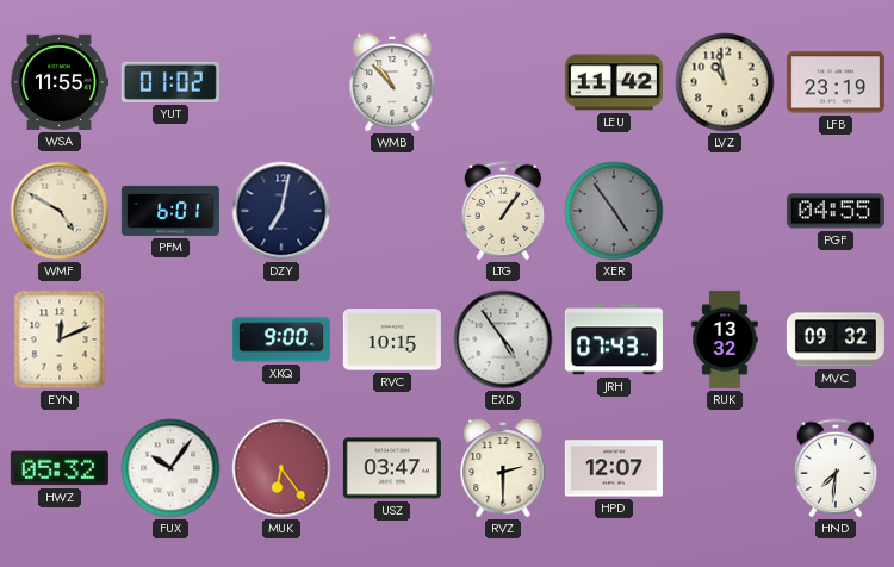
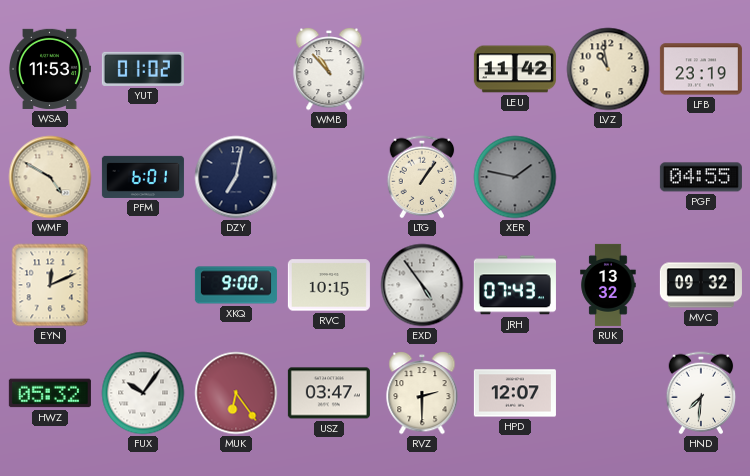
WSA: 11:55 -> 11:53
XER: 4:54 -> 1:47
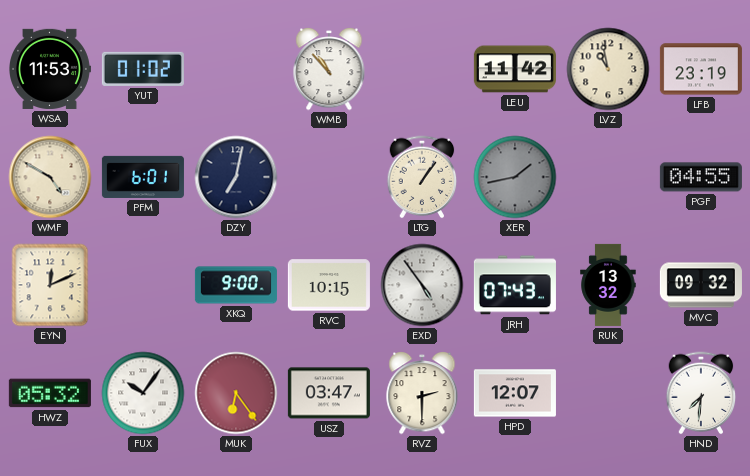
XER: 1:47 -> 1:43
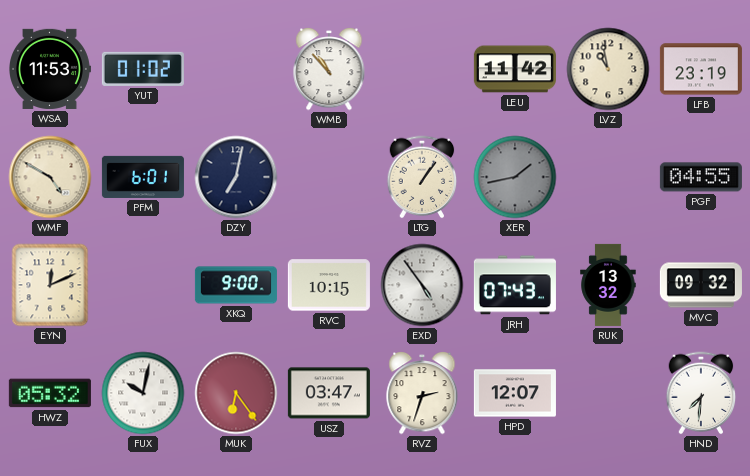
FUX: 10:06 -> 10:02
RVZ: 2:30 -> 2:33
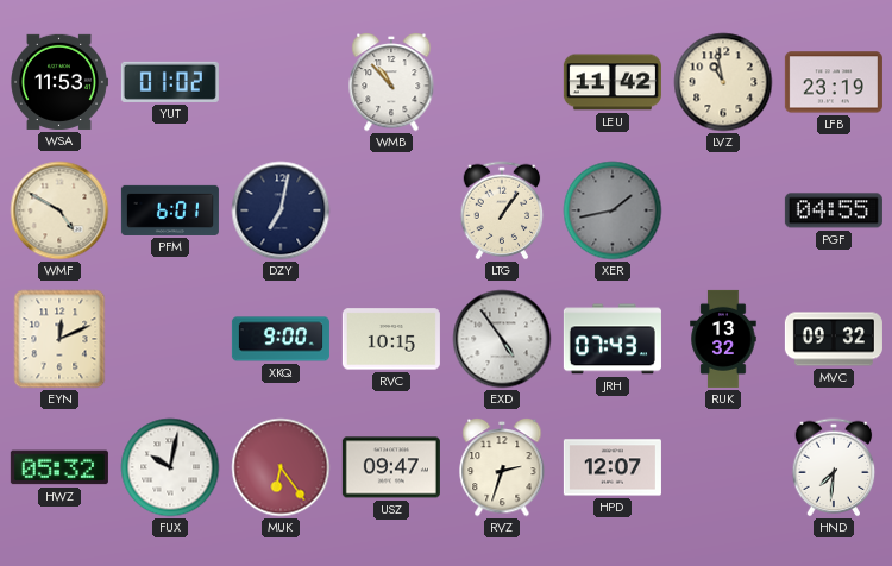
USZ: 03:47 -> 09:47
